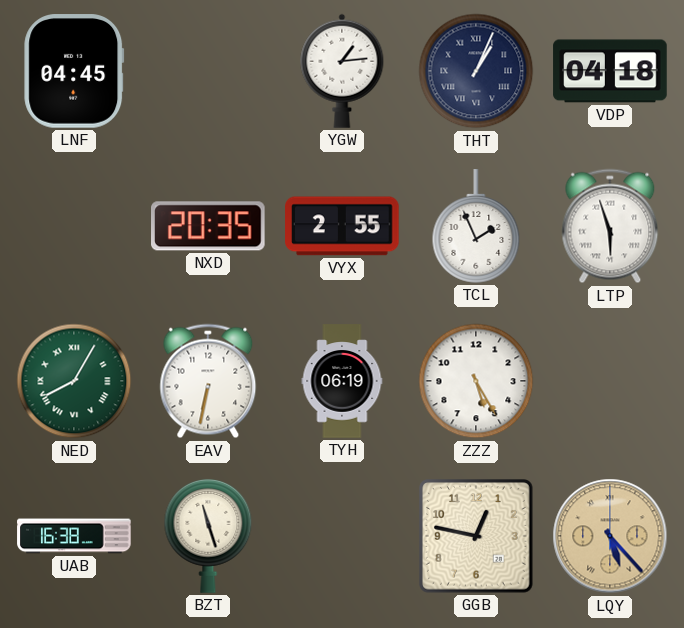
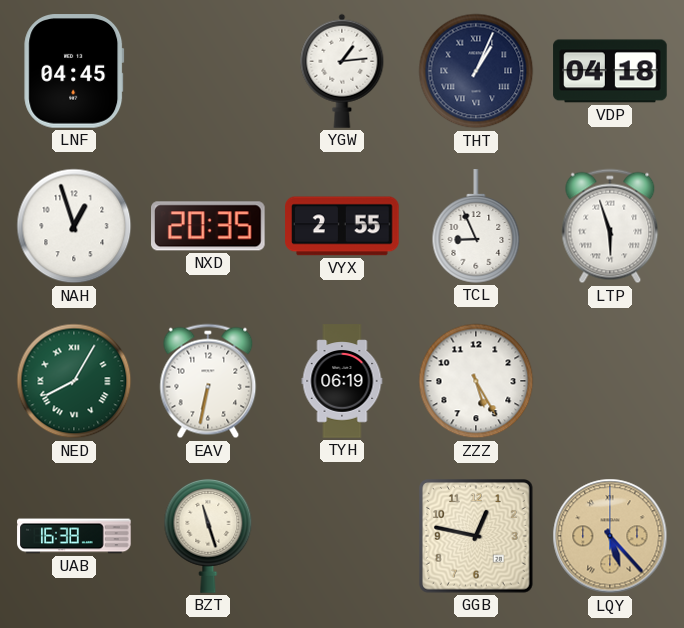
NAH: none -> 12:57
TCL: 1:56 -> 8:56
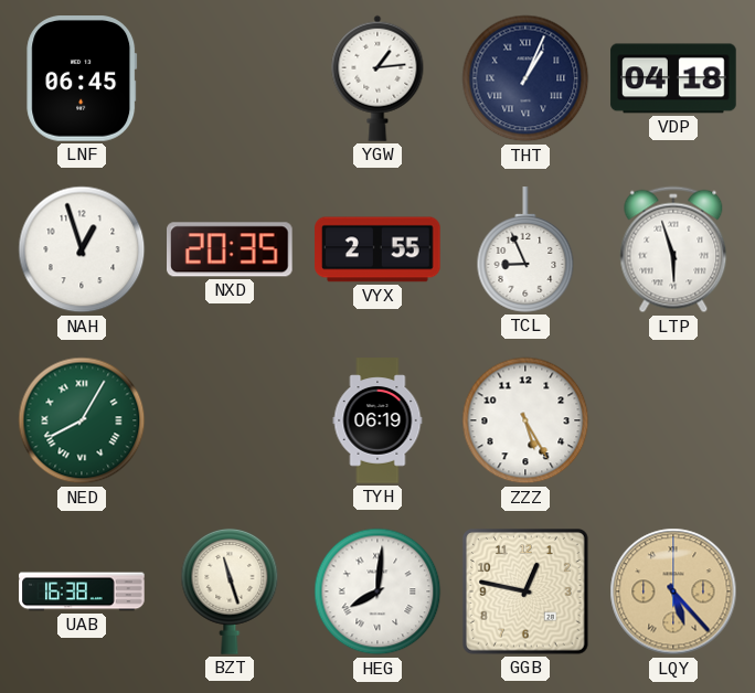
LNF: 04:45 -> 06:45
EAV: 6:32 -> none
HEG: none -> 8:01
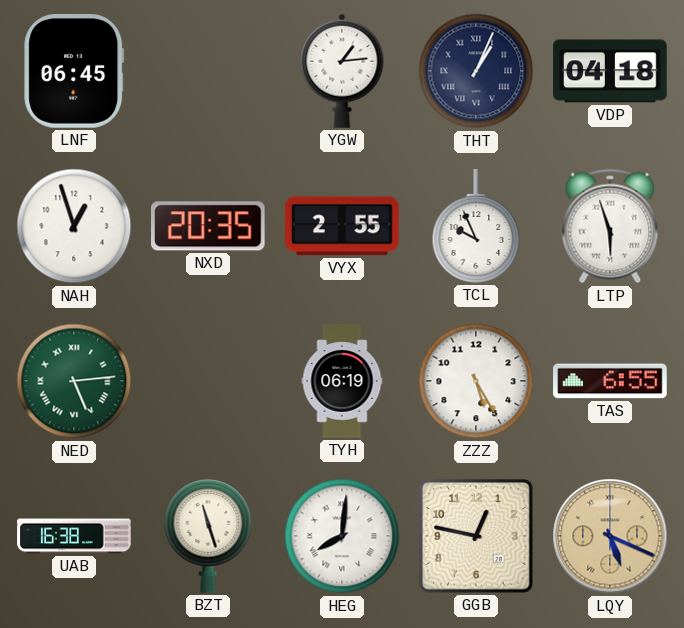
TCL: 8:56 -> 9:56
NED: 8:05 -> 5:14
TAS: none -> 6:55
LQY: 5:23 -> 5:19
